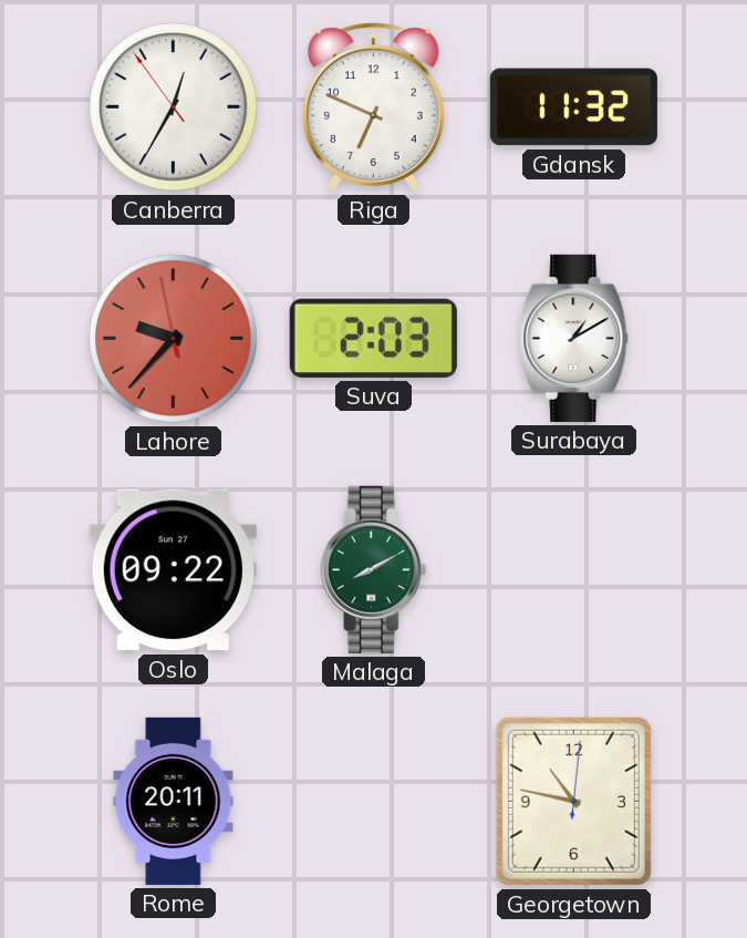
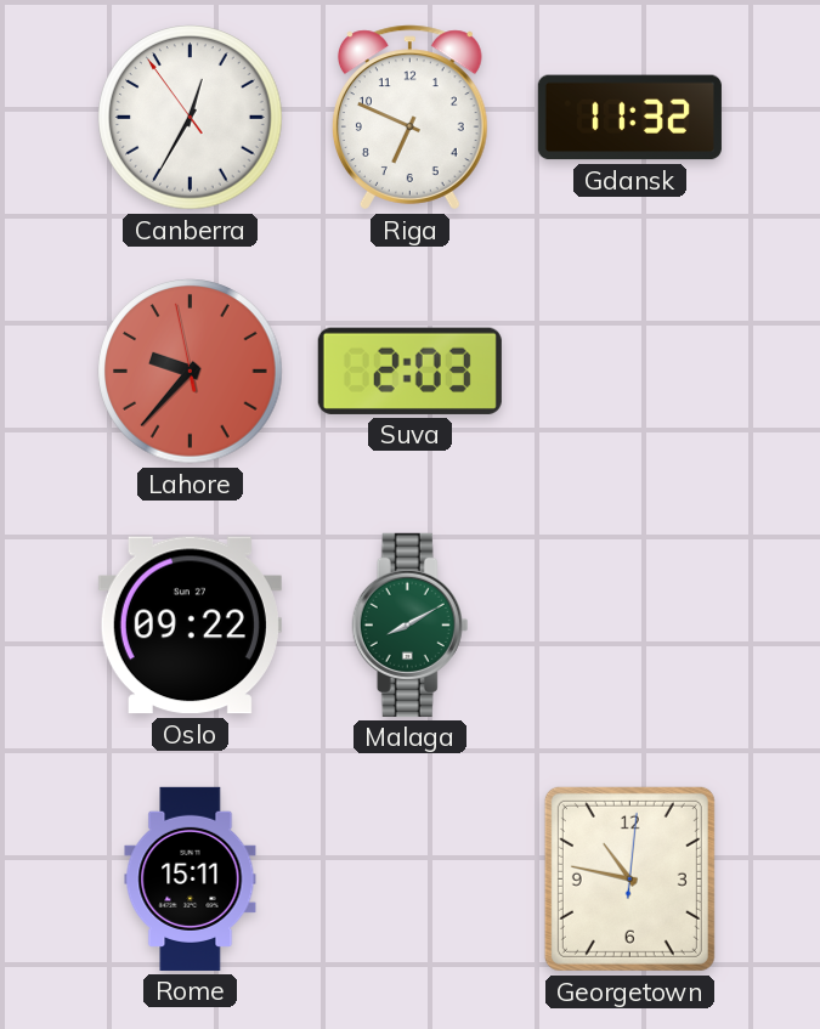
Surabaya: 1:10 -> none
Rome: 20:11 -> 15:11
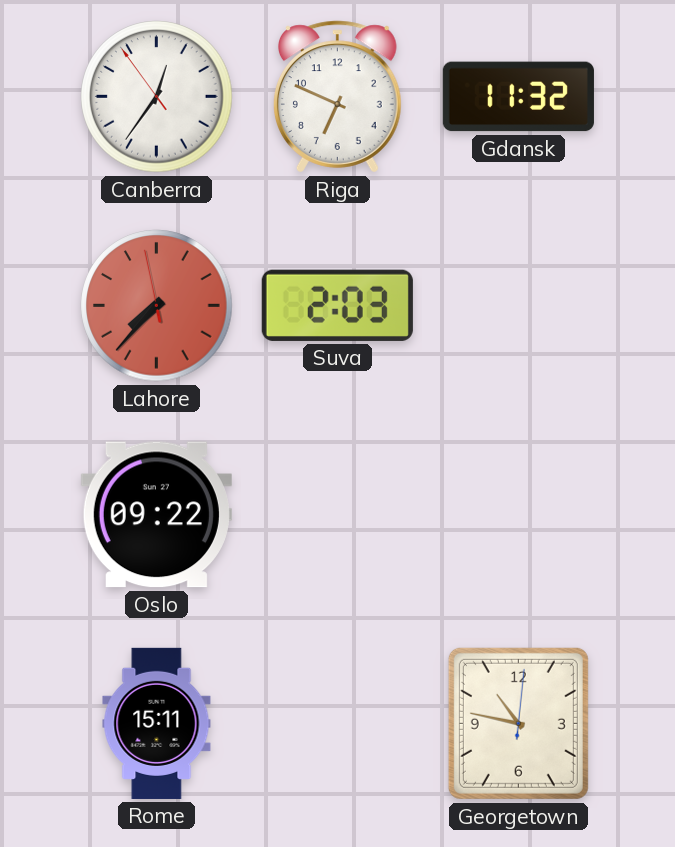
Canberra: 12:34 -> 12:35
Lahore: 9:36 -> 7:36
Malaga: 8:10 -> none
